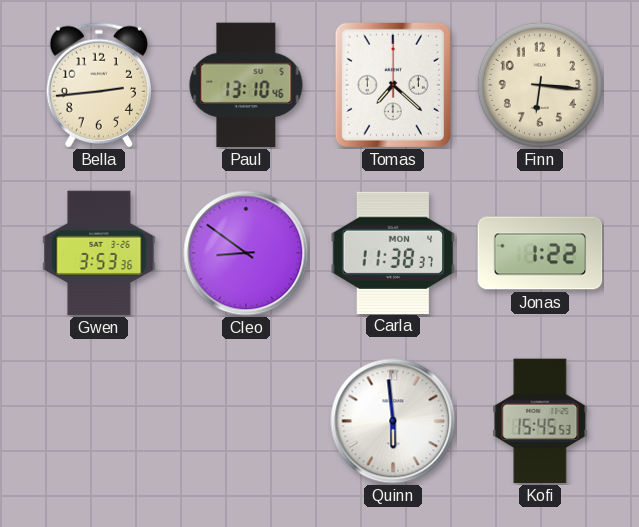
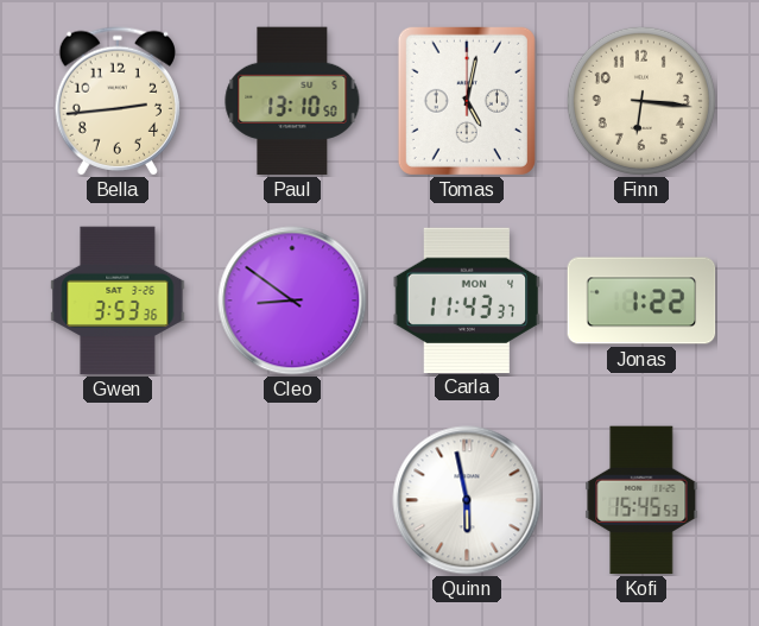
Paul: 13:10:46 -> 13:10:50
Tomas: 7:22 -> 5:02
Carla: 11:38 -> 11:43
Quinn: 5:59 -> 5:58
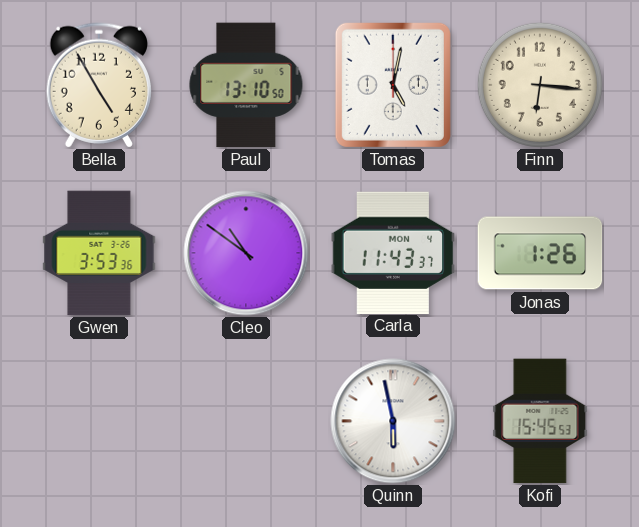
Bella: 2:44 -> 4:55
Cleo: 8:51 -> 10:51
Jonas: 1:22 -> 1:26
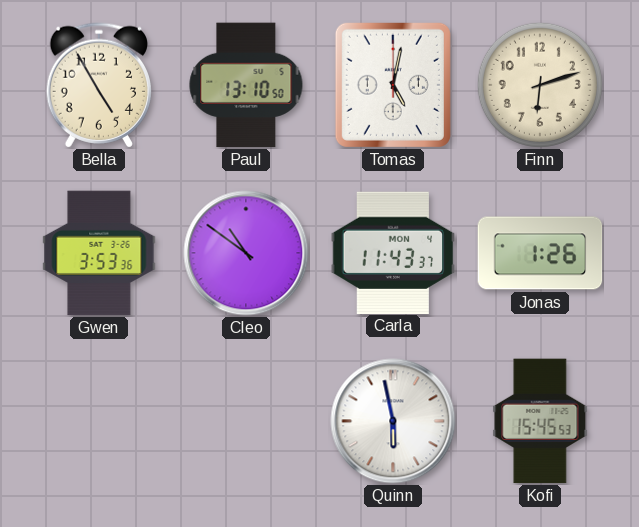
Finn: 6:16 -> 6:12
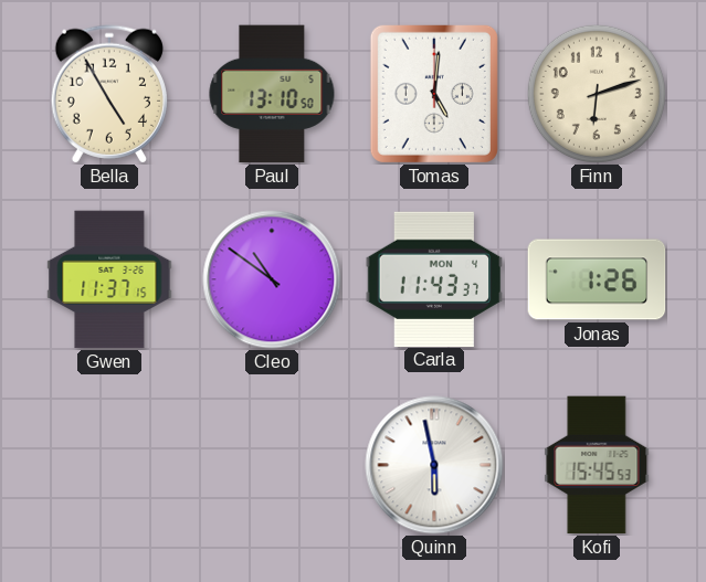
Tomas: 5:02 -> 5:01
Gwen: 3:53 -> 11:37
